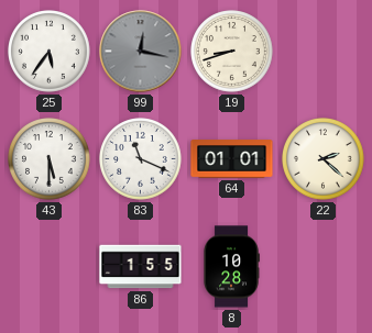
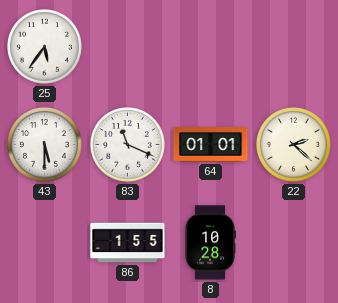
99: 12:17 -> none
19: 8:42 -> none
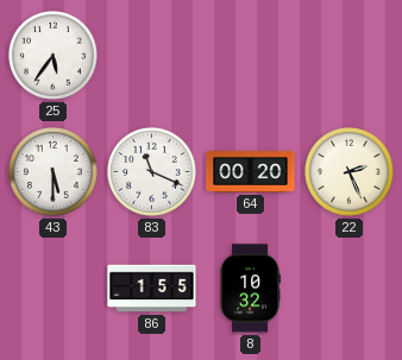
64: 01:01 -> 00:20
22: 2:22 -> 2:26
8: 10:28 -> 10:32
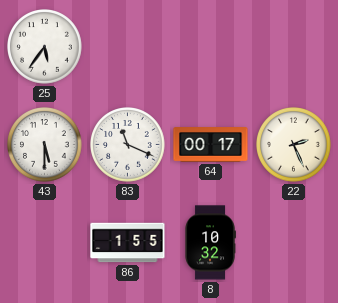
64: 00:20 -> 00:17
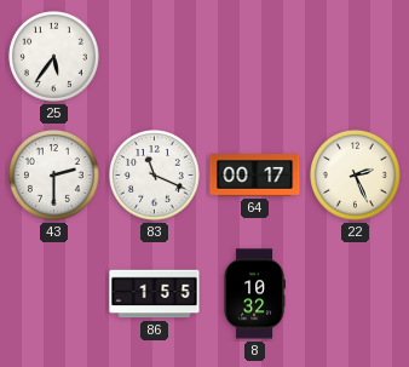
43: 5:30 -> 2:30
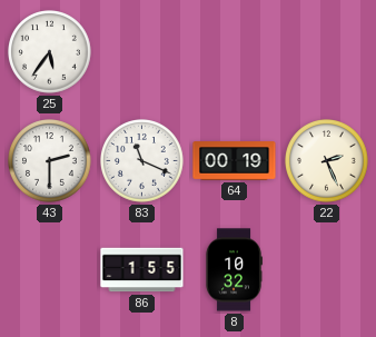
64: 00:17 -> 00:19
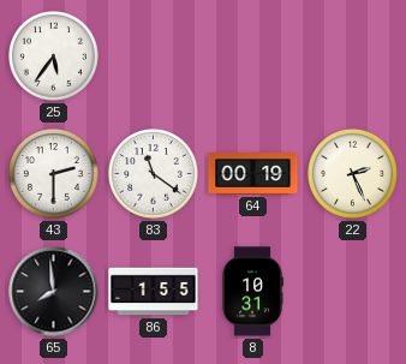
83: 11:19 -> 11:21
65: none -> 7:59
8: 10:32 -> 10:31
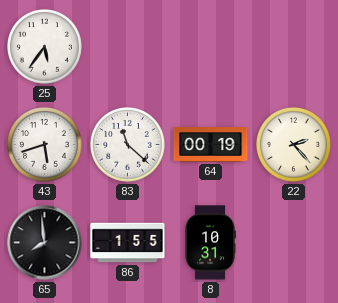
43: 2:30 -> 5:42
83: 11:21 -> 11:22
22: 2:26 -> 2:23
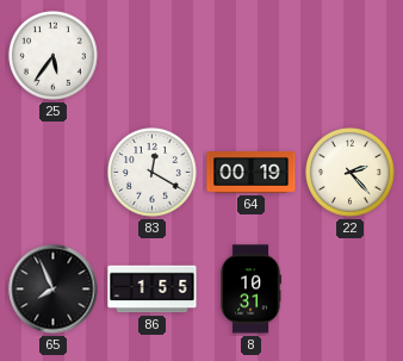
43: 5:42 -> none
83: 11:22 -> 12:20
65: 7:59 -> 7:56
